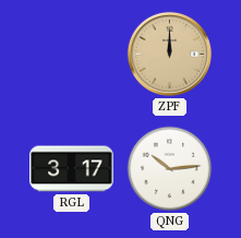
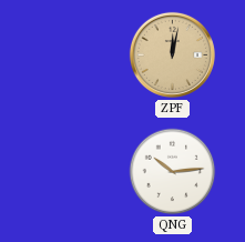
ZPF: 12:00 -> 12:02
RGL: 3:17 -> none
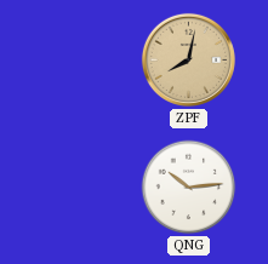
ZPF: 12:02 -> 8:02
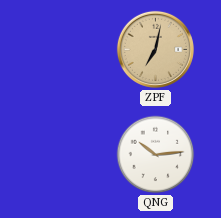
ZPF: 8:02 -> 7:02
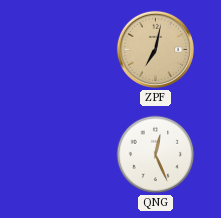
QNG: 10:14 -> 12:26
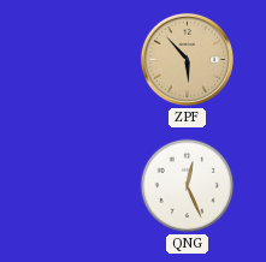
ZPF: 7:02 -> 5:53
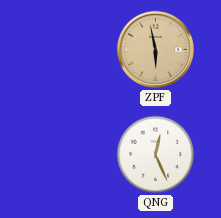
ZPF: 5:53 -> 5:58
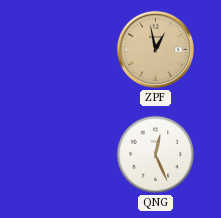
ZPF: 5:58 -> 12:58
